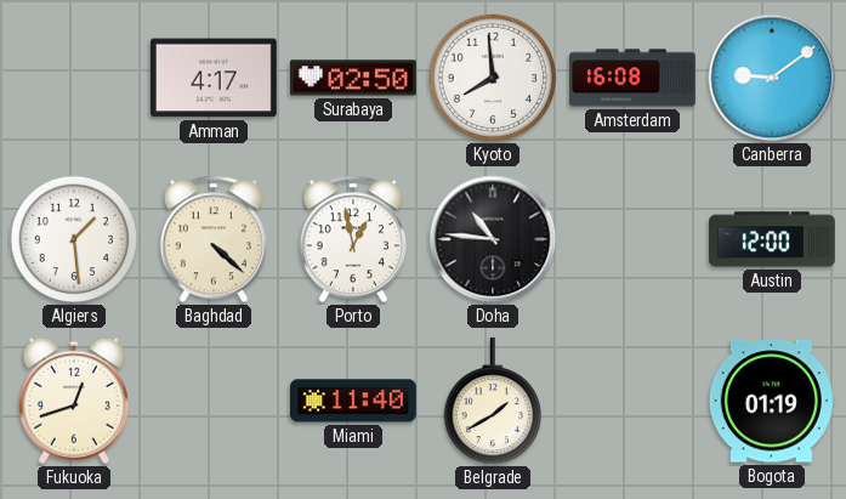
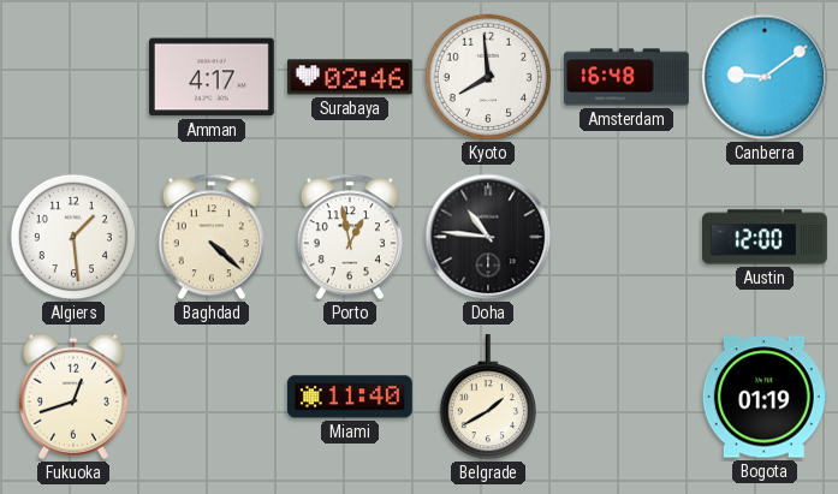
Surabaya: 02:50 -> 02:46
Amsterdam: 16:08 -> 16:48
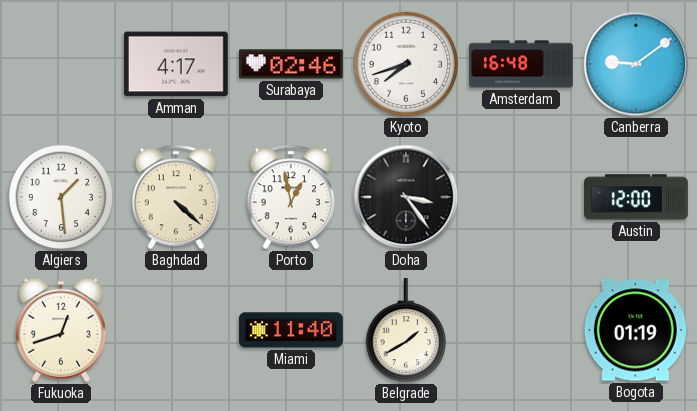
Kyoto: 7:59 -> 7:42
Doha: 10:46 -> 3:24
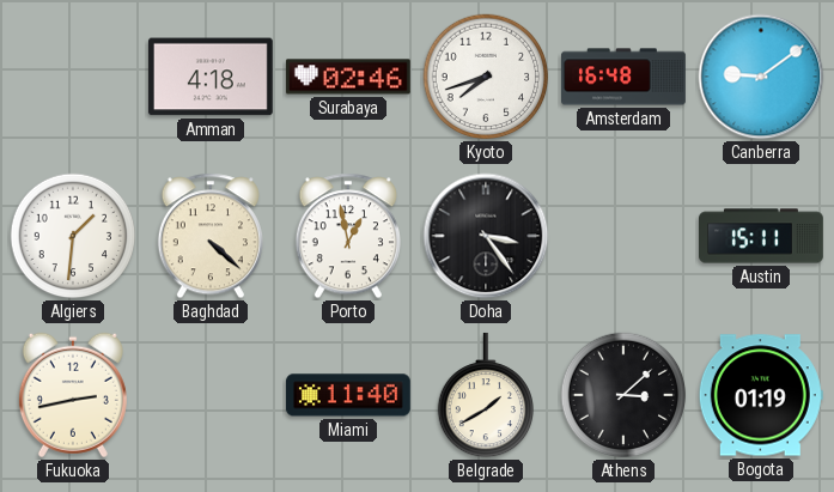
Amman: 4:17 -> 4:18
Algiers: 1:29 -> 1:31
Austin: 12:00 -> 15:11
Fukuoka: 12:42 -> 2:43
Athens: none -> 3:08
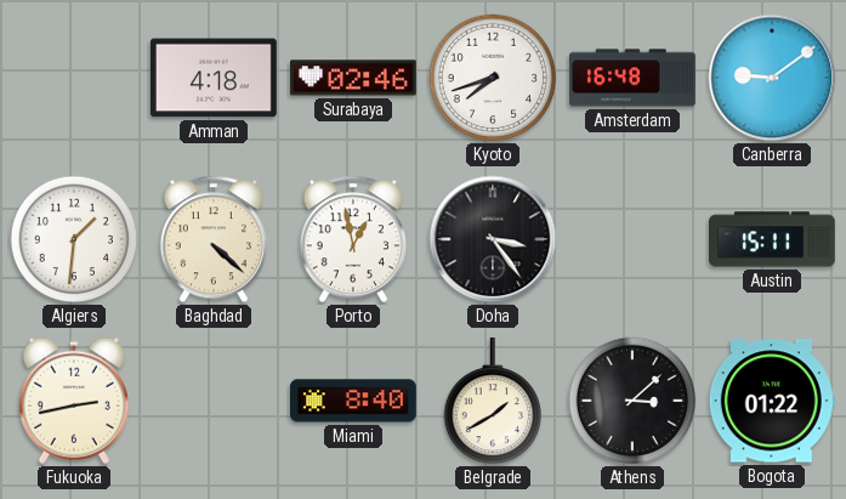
Miami: 11:40 -> 8:40
Bogota: 01:19 -> 01:22
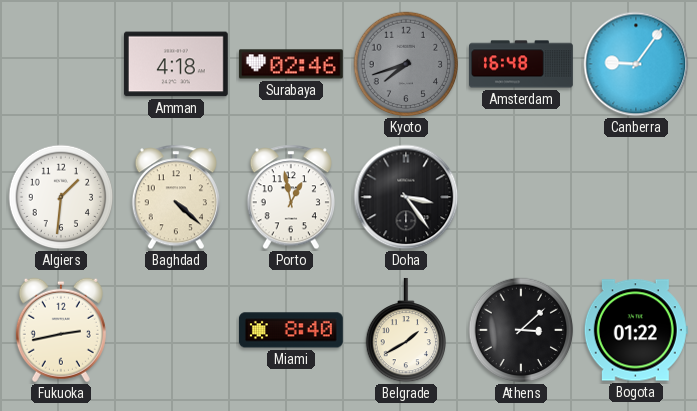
Kyoto dial: white -> grey
Canberra: 9:09 -> 9:06
Austin: 15:11 -> none
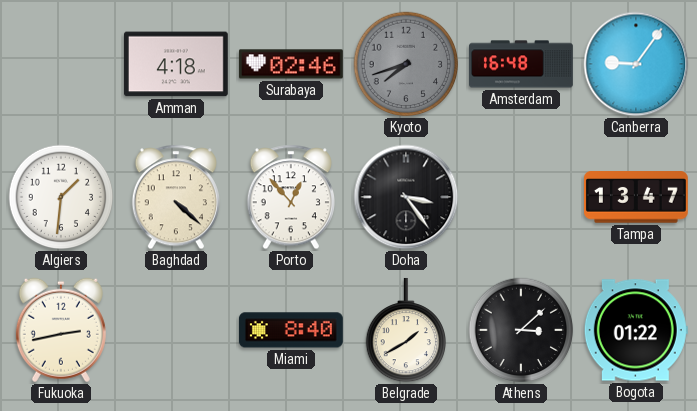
Porto: 12:58 -> 12:53
Tampa: none -> 13:47
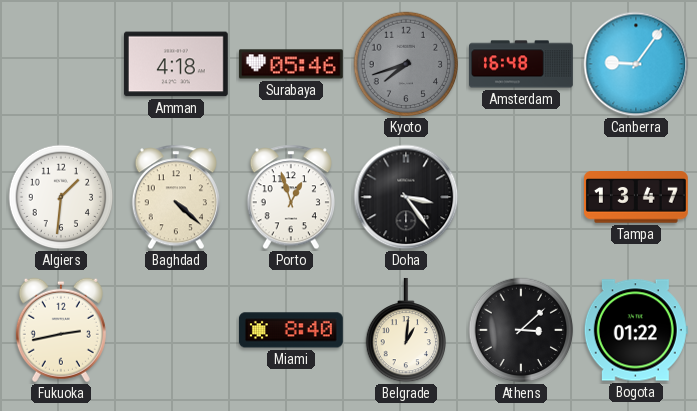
Surabaya: 02:46 -> 05:46
Porto: 12:53 -> 12:57
Belgrade: 1:40 -> 1:01
